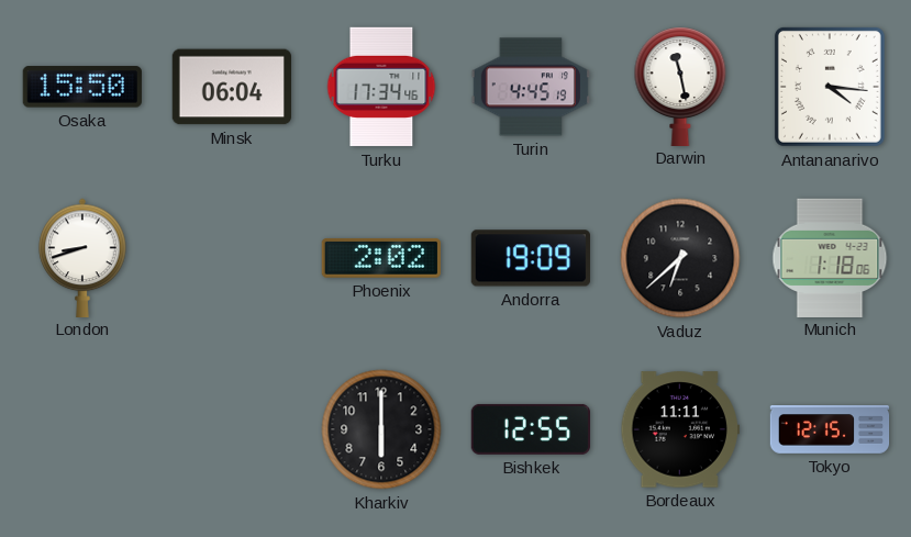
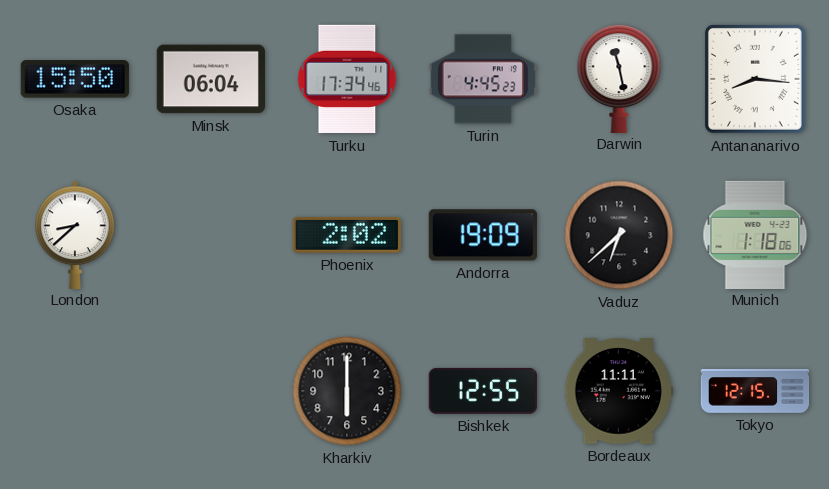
Turin: 4:45:19 -> 4:45:23
Antananarivo: 4:16 -> 8:16
London: 8:42 -> 8:38
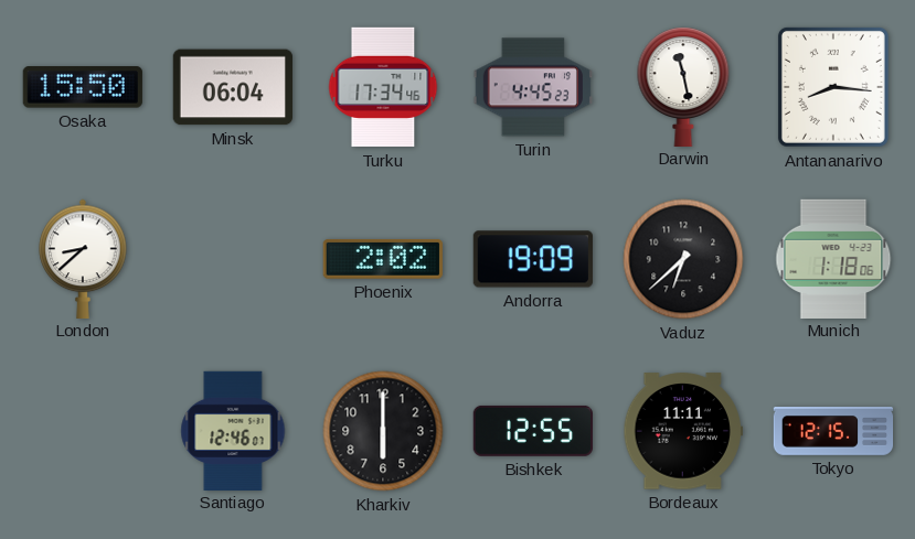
Santiago: none -> 12:46
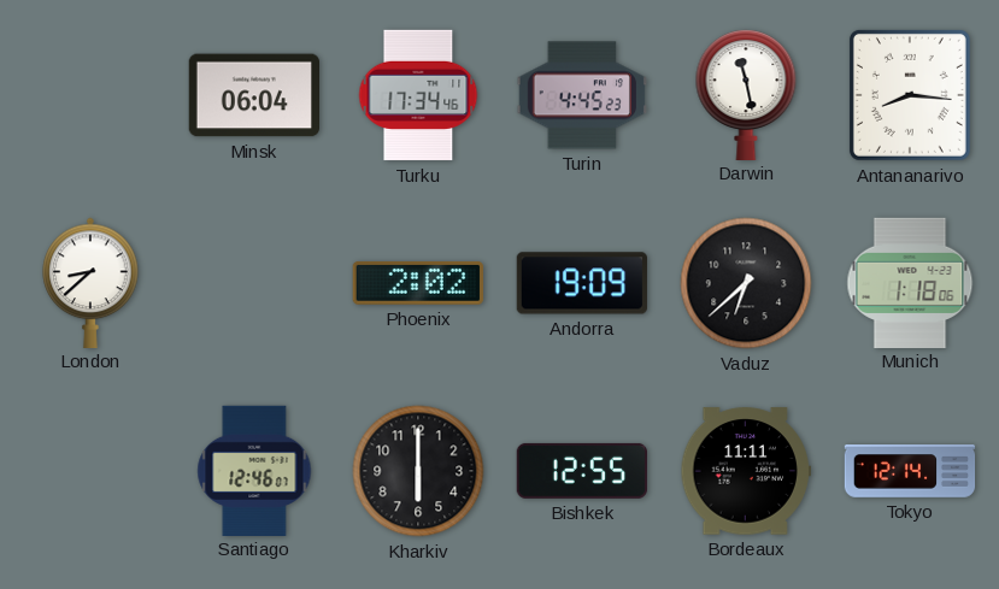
Osaka: 15:50 -> none
Tokyo: 12:15 -> 12:14
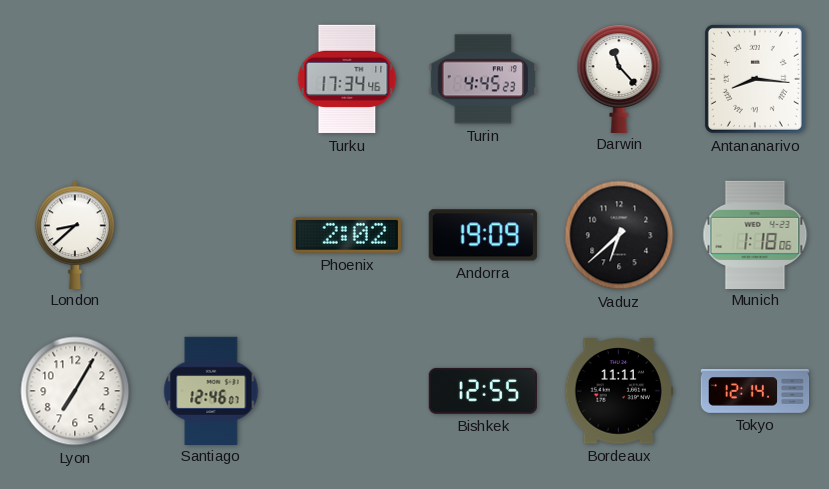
Minsk: 06:04 -> none
Darwin: 11:28 -> 11:23
Lyon: none -> 7:05
Kharkiv: 6:00 -> none
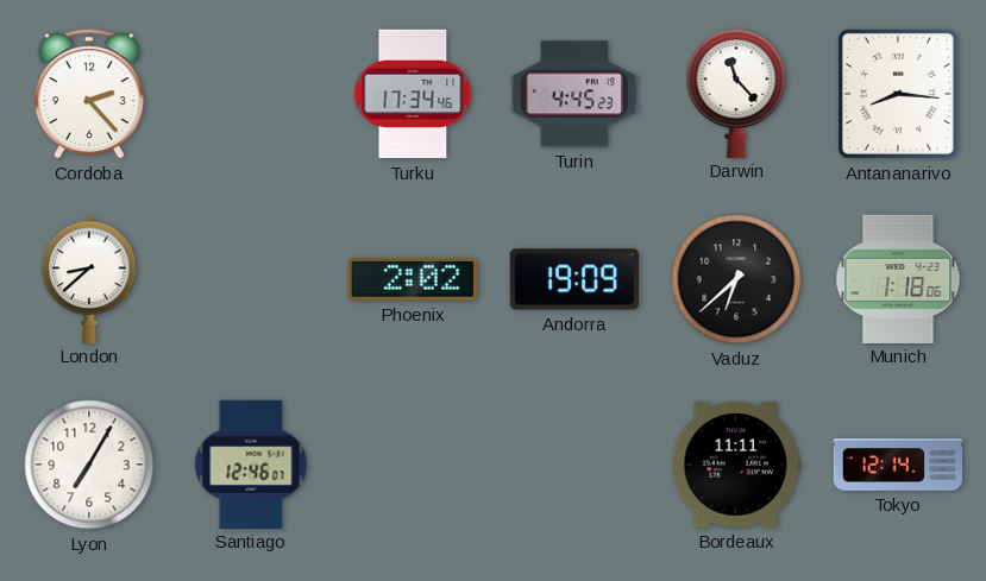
Cordoba: none -> 2:23
Bishkek: 12:55 -> none
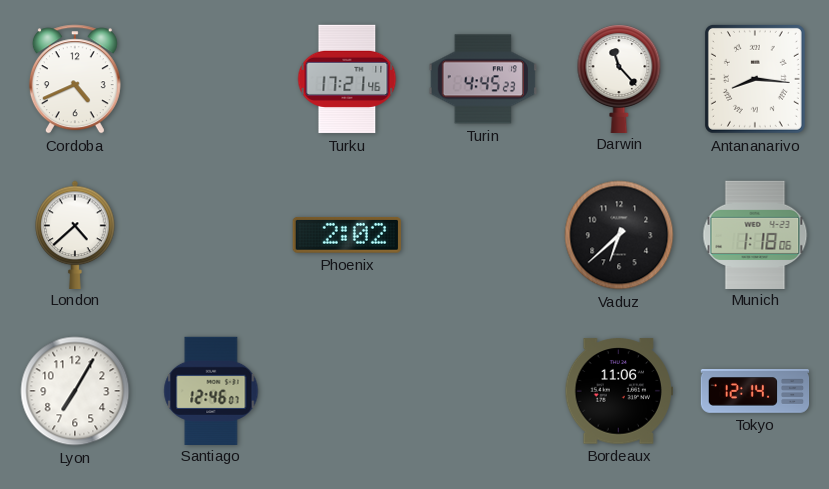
Cordoba: 2:23 -> 4:41
Turku: 17:34 -> 17:21
London: 8:38 -> 4:38
Andorra: 19:09 -> none
Bordeaux: 11:11 -> 11:06
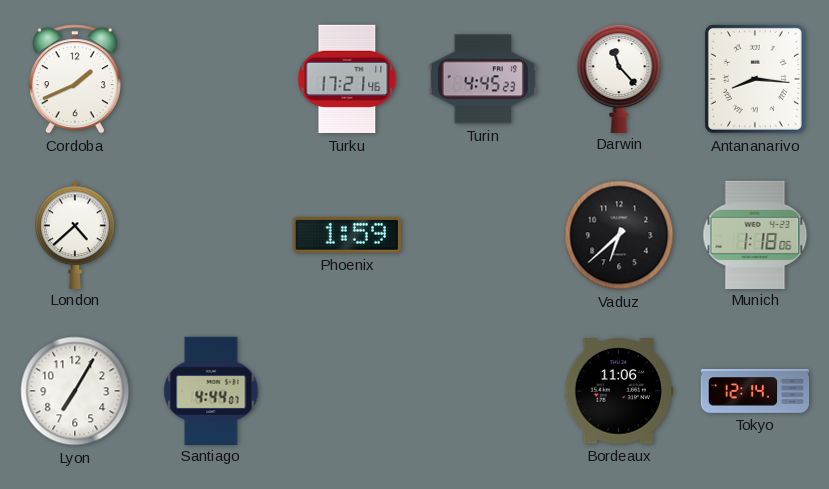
Cordoba: 4:41 -> 1:41
Phoenix: 2:02 -> 1:59
Santiago: 12:46 -> 4:44
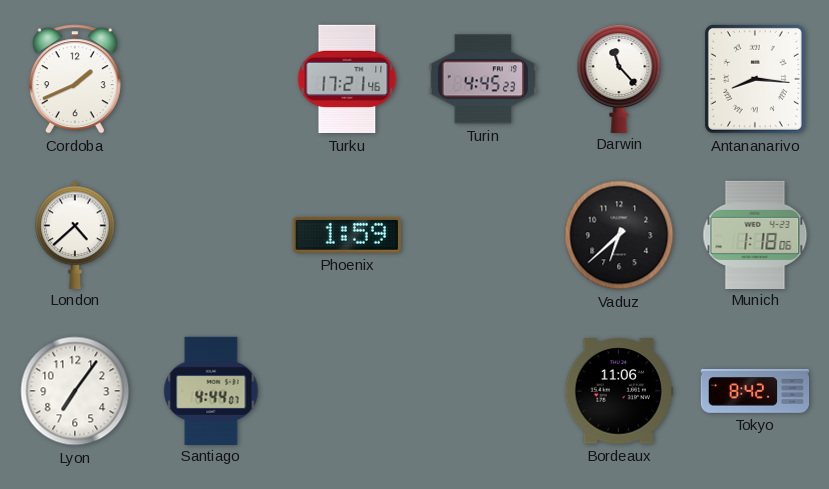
Lyon: 7:05 -> 7:06
Tokyo: 12:14 -> 8:42
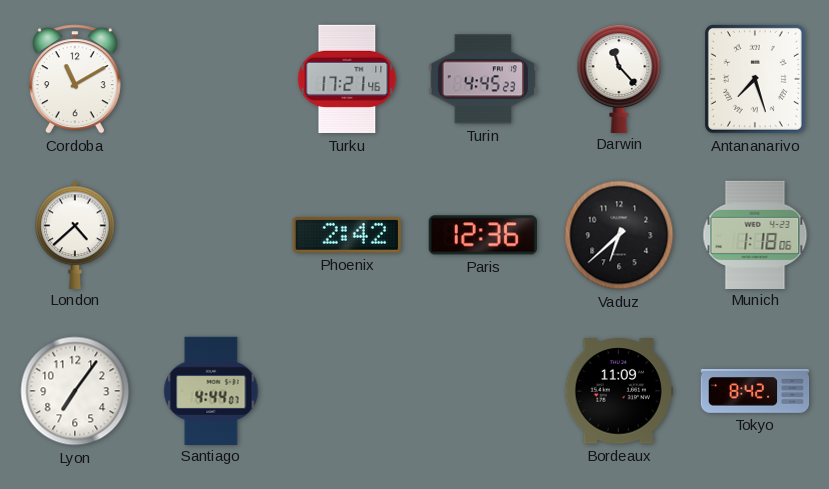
Cordoba: 1:41 -> 11:10
Antananarivo: 8:16 -> 7:27
Phoenix: 1:59 -> 2:42
Paris: none -> 12:36
Bordeaux: 11:06 -> 11:09
